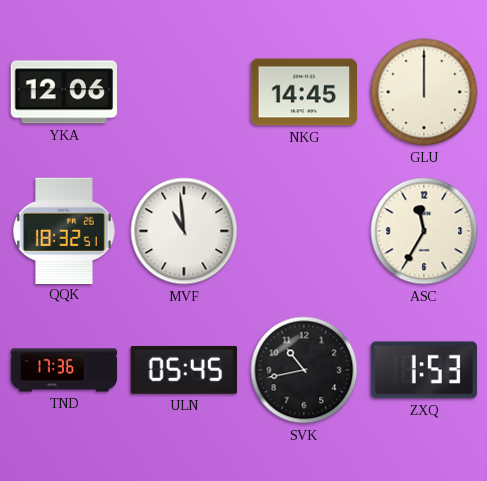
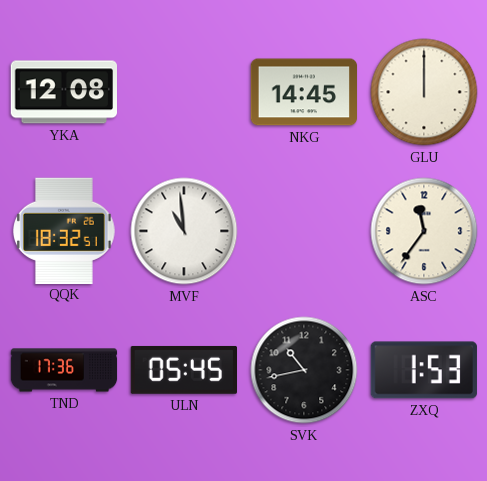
YKA: 12:06 -> 12:08
ASC: 11:35 -> 11:36
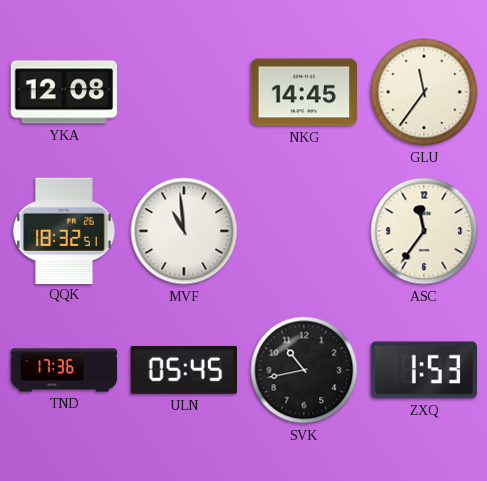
GLU: 12:00 -> 11:36
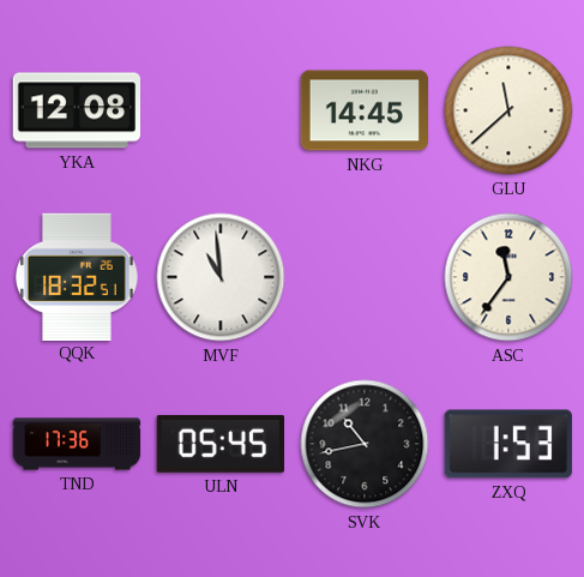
GLU: 11:36 -> 11:38
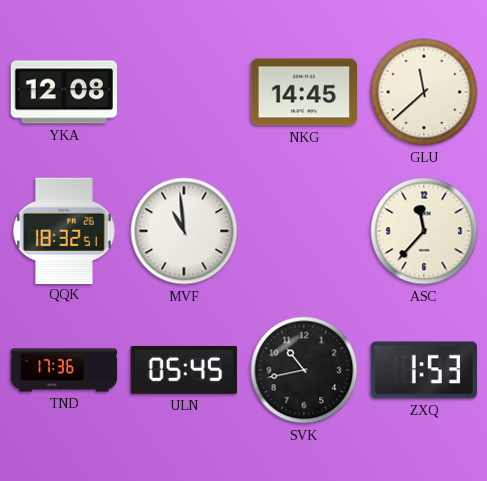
ASC: 11:36 -> 11:37
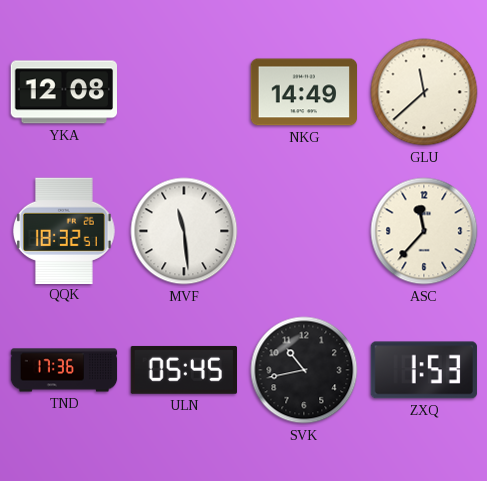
NKG: 14:45 -> 14:49
MVF: 10:59 -> 11:29
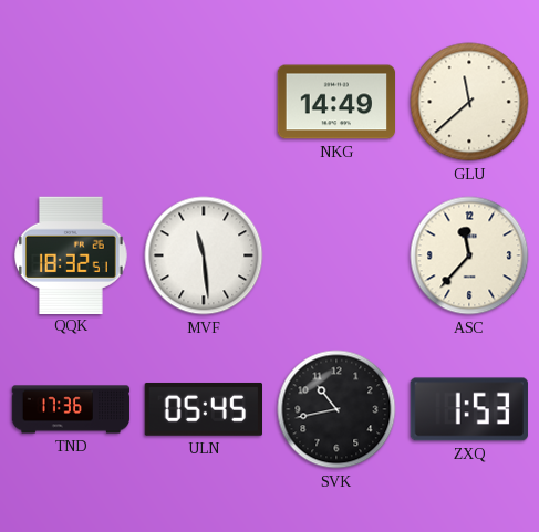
YKA: 12:08 -> none
